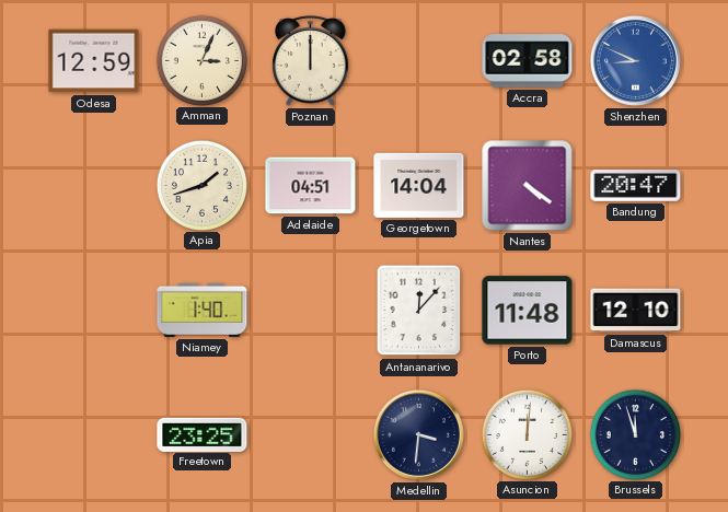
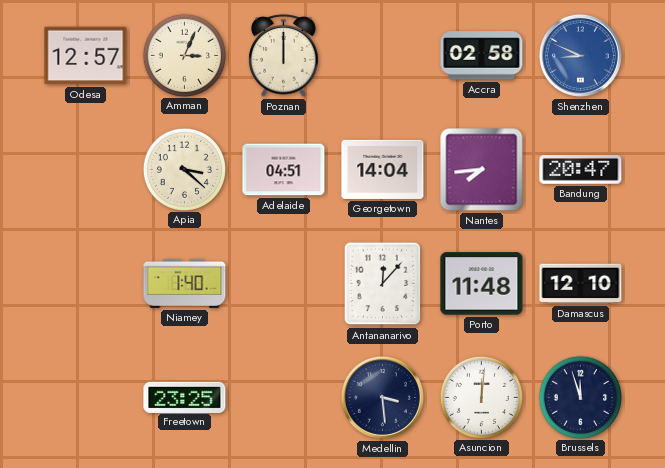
Odesa: 12:59 -> 12:57
Apia: 1:42 -> 3:22
Nantes: 4:21 -> 7:44
Medellin: 3:31 -> 3:29
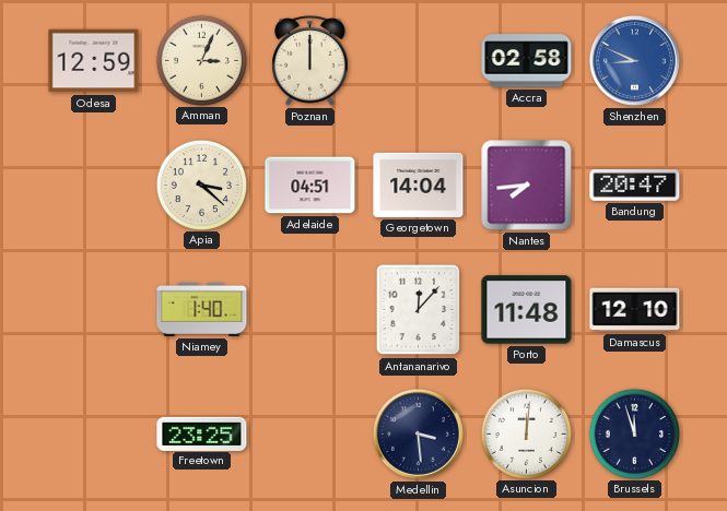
Odesa: 12:57 -> 12:59
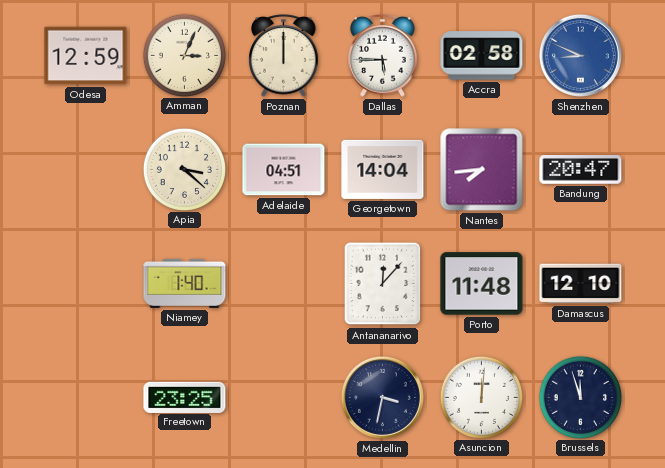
Dallas: none -> 5:45
Medellin: 3:29 -> 3:32
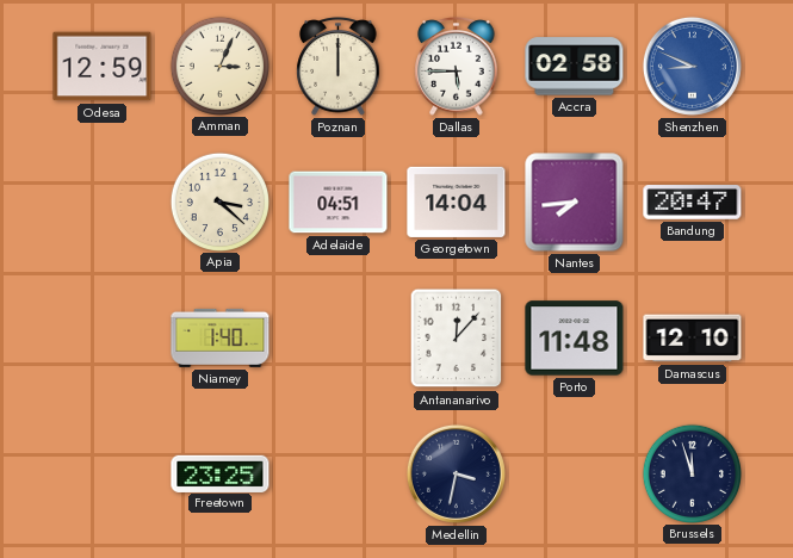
Asuncion: 12:01 -> none
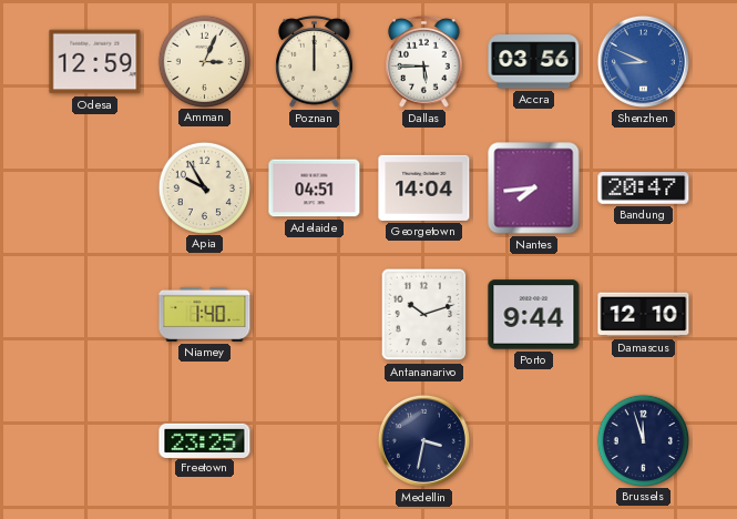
Accra: 02:58 -> 03:56
Apia: 3:22 -> 9:55
Antananarivo: 12:07 -> 10:12
Porto: 11:48 -> 9:44
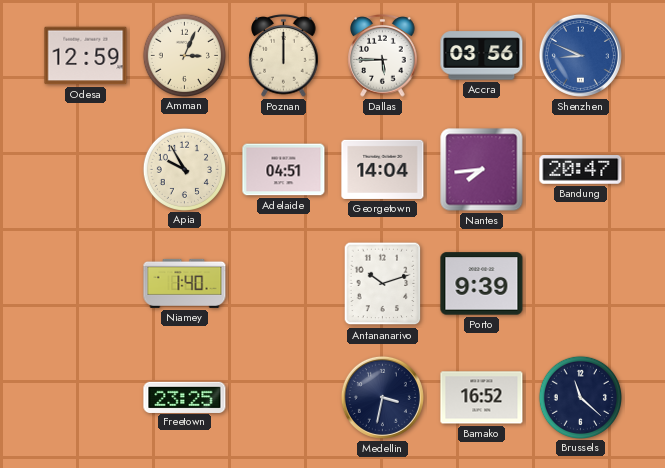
Porto: 9:44 -> 9:39
Damascus: 12:10 -> none
Bamako: none -> 16:52
Brussels: 11:57 -> 11:22
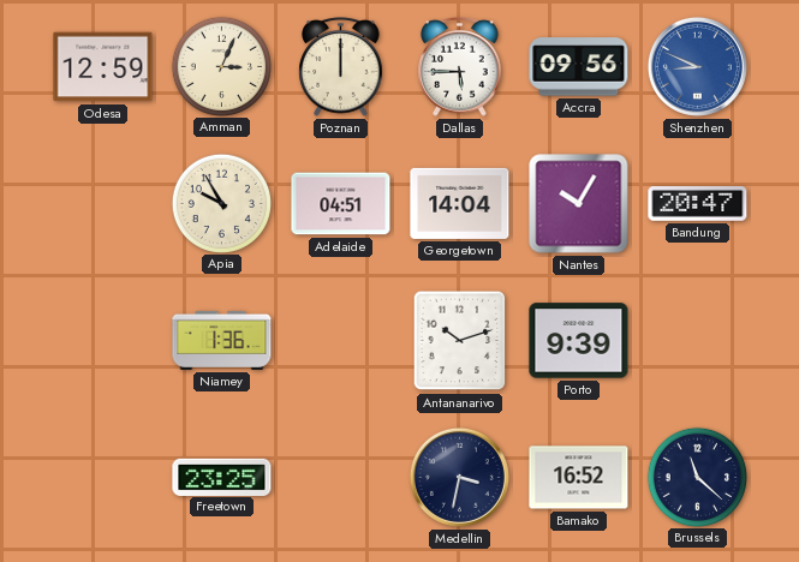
Accra: 03:56 -> 09:56
Nantes: 7:44 -> 10:05
Niamey: 1:40 -> 1:36
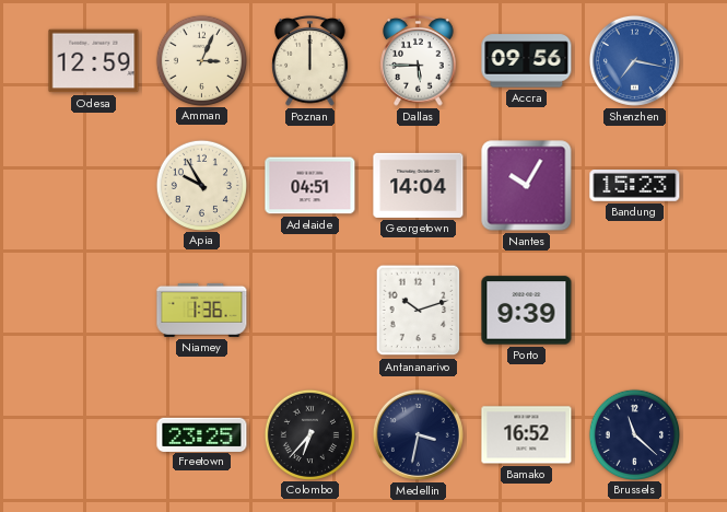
Shenzhen: 8:49 -> 7:17
Bandung: 20:47 -> 15:23
Colombo: none -> 6:37
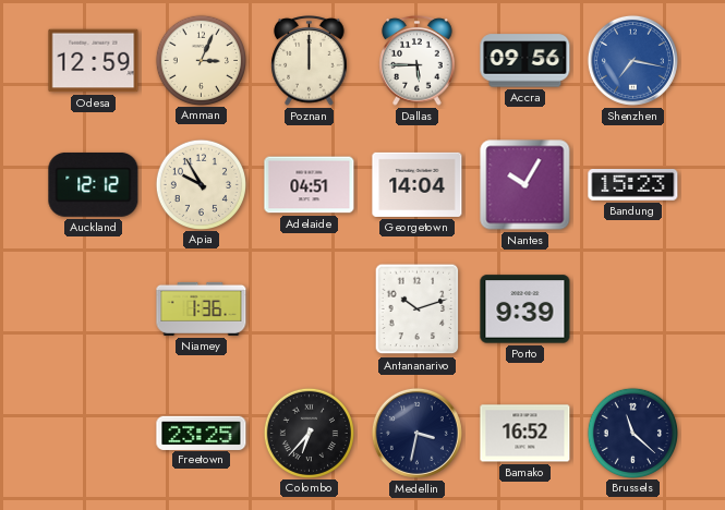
Auckland: none -> 12:12
